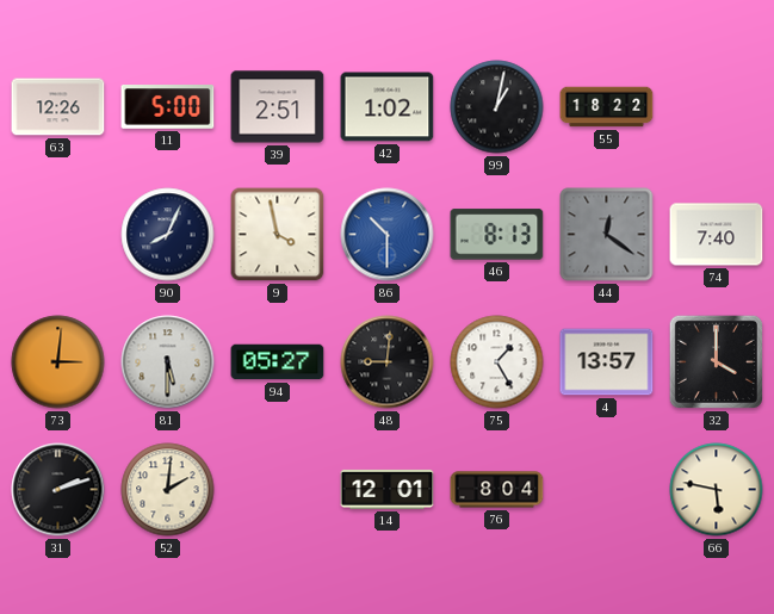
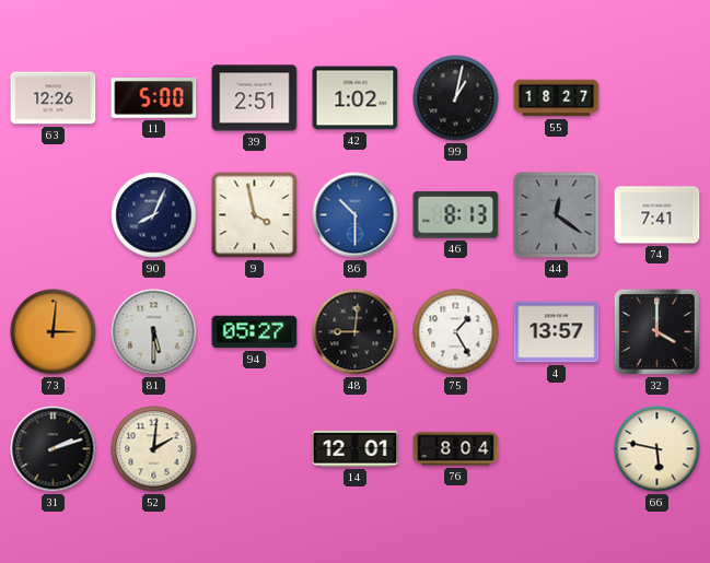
55: 18:22 -> 18:27
74: 7:40 -> 7:41
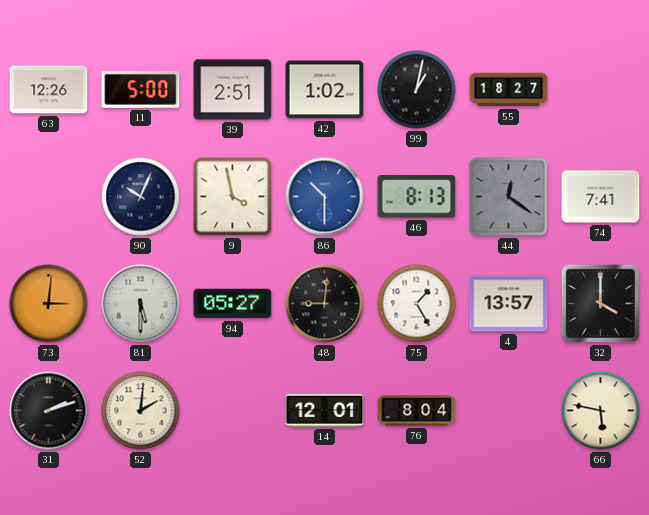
90: 8:04 -> 10:04
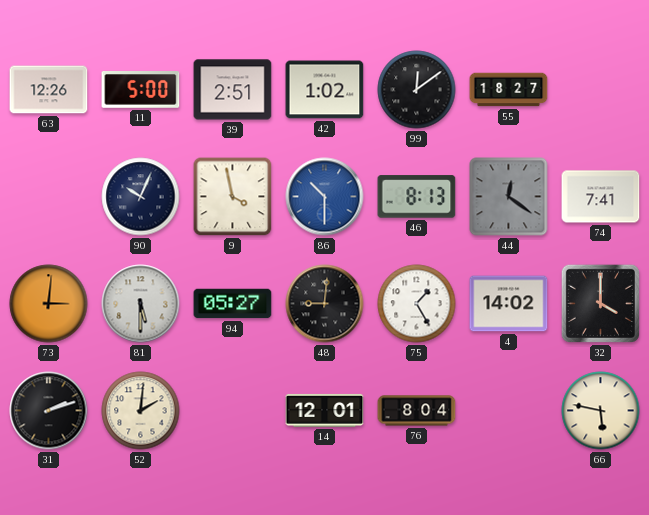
99: 1:02 -> 12:09
4: 13:57 -> 14:02
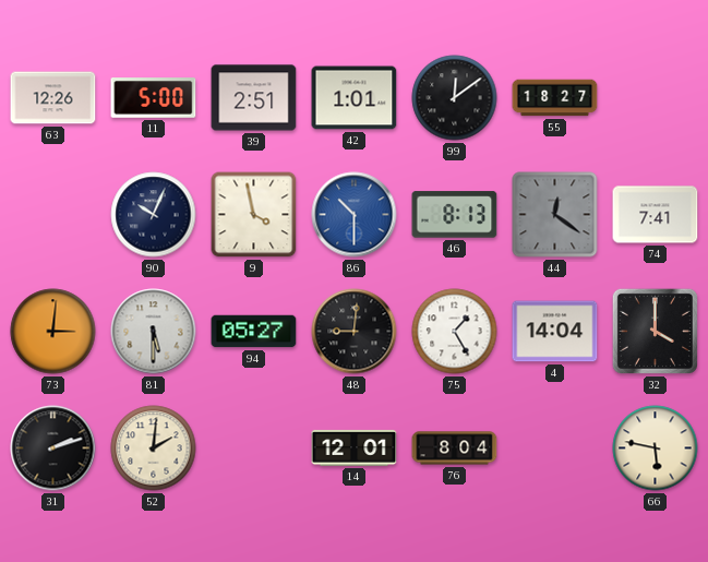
42: 1:02 -> 1:01
4: 14:02 -> 14:04
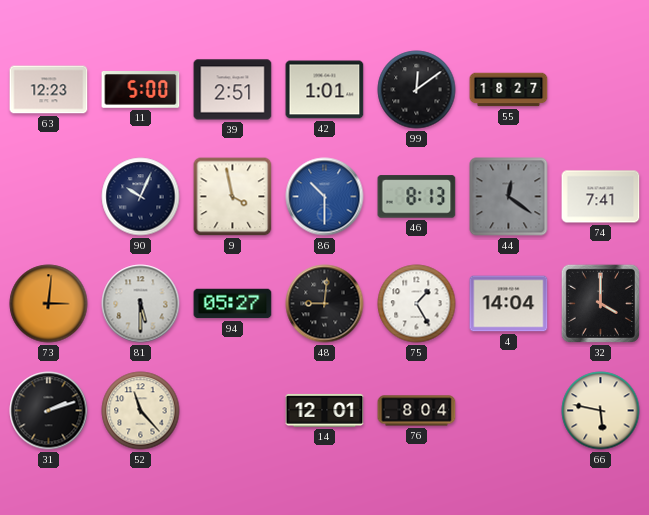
63: 12:26 -> 12:23
52: 2:01 -> 11:23
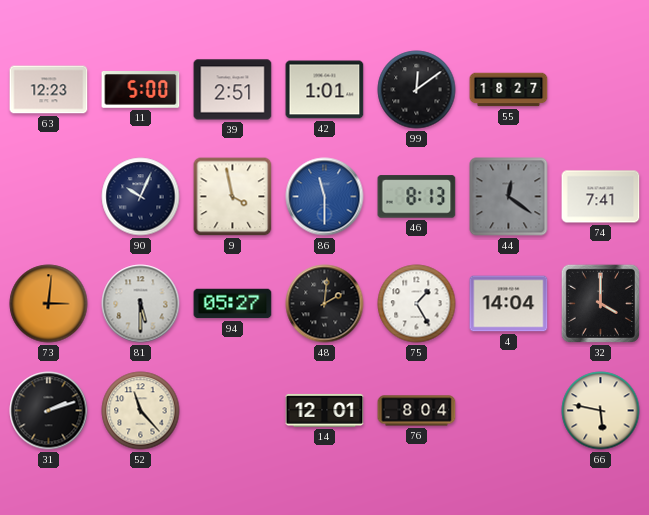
86: 10:30 -> 11:30
48: 9:01 -> 2:01
